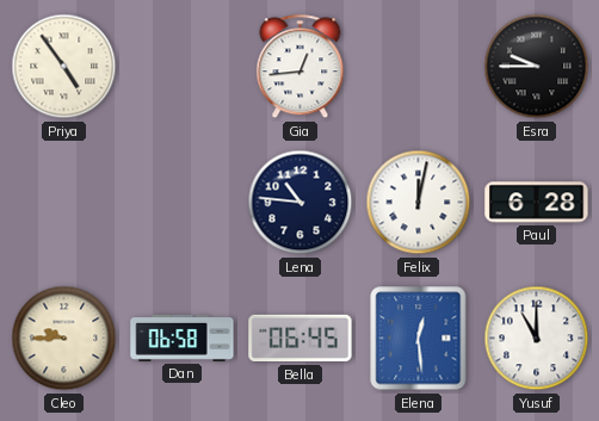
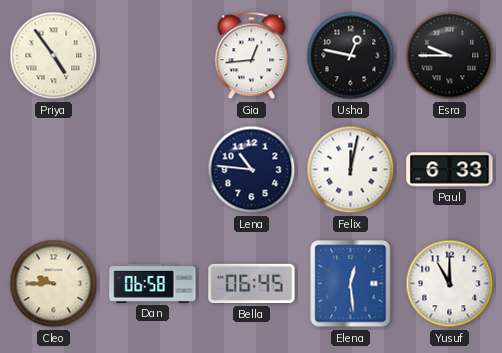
Usha: none -> 12:47
Paul: 6:28 -> 6:33
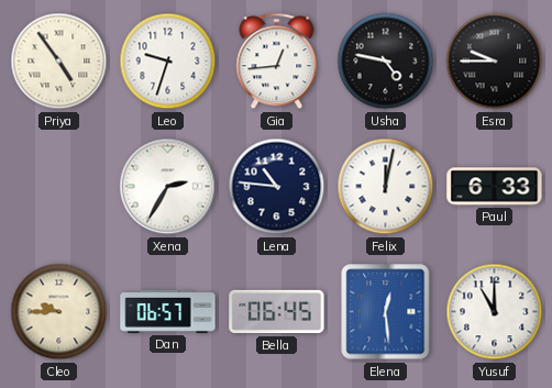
Leo: none -> 9:33
Usha: 12:47 -> 4:47
Xena: none -> 2:35
Dan: 06:58 -> 06:57
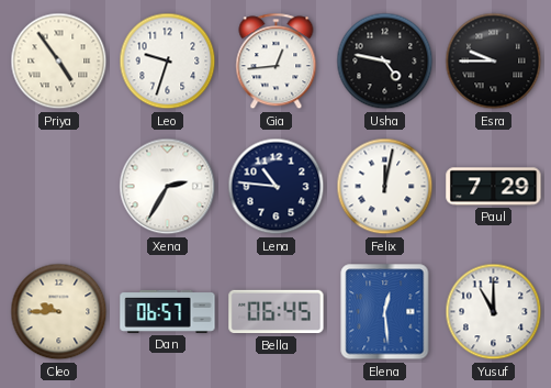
Paul: 6:33 -> 7:29
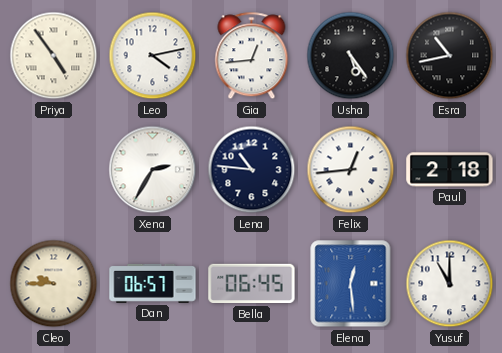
Leo: 9:33 -> 4:13
Usha: 4:47 -> 5:24
Esra: 9:45 -> 10:43
Felix: 12:02 -> 12:44
Paul: 7:29 -> 2:18
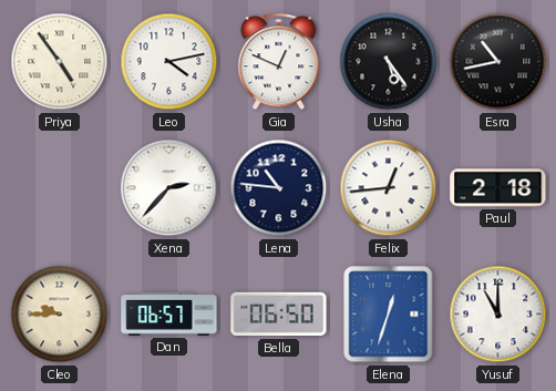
Gia: 12:44 -> 12:49
Xena: 2:35 -> 2:37
Bella: 06:45 -> 06:50
Elena: 12:29 -> 12:33
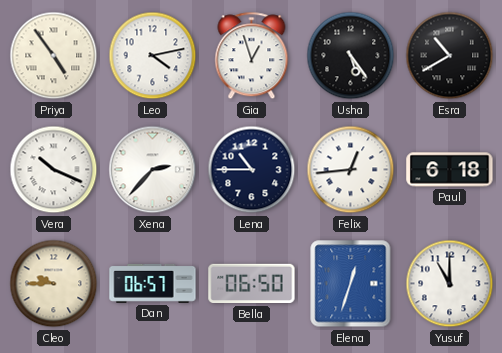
Gia: 12:49 -> 12:57
Esra: 10:43 -> 10:40
Vera: none -> 10:19
Lena: 10:46 -> 10:45
Paul: 2:18 -> 6:18
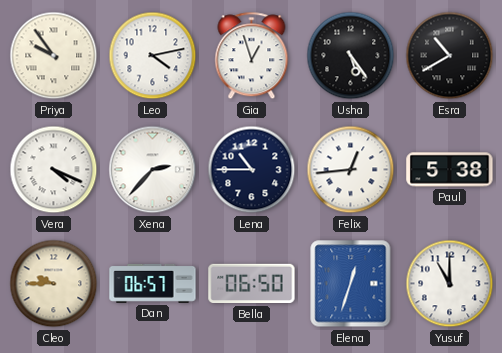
Priya: 4:54 -> 9:54
Vera: 10:19 -> 4:19
Paul: 6:18 -> 5:38
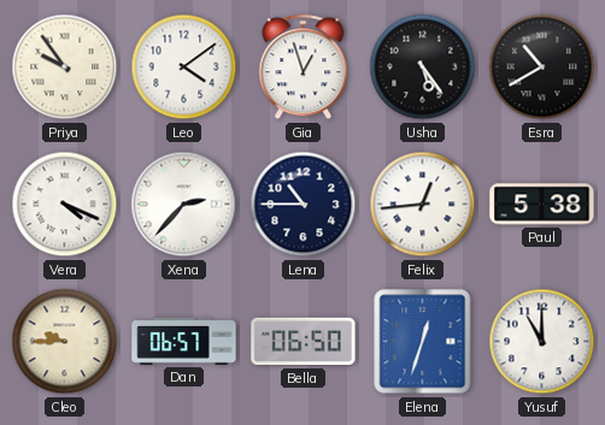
Leo: 4:13 -> 4:09
